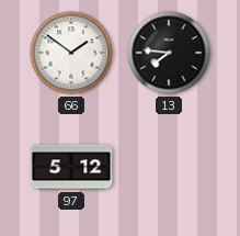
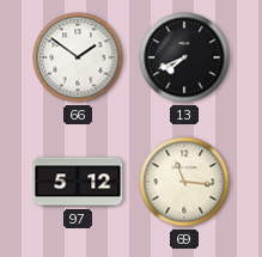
13: 7:46 -> 7:41
69: none -> 11:16
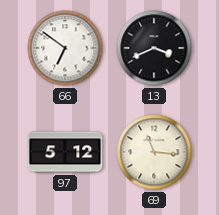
66: 1:51 -> 6:51
13: 7:41 -> 3:41
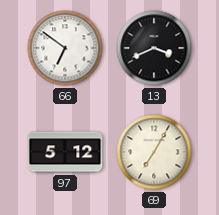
69: 11:16 -> 7:05
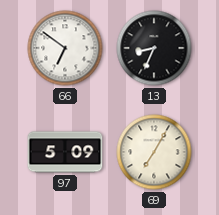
13: 3:41 -> 8:34
97: 5:12 -> 5:09
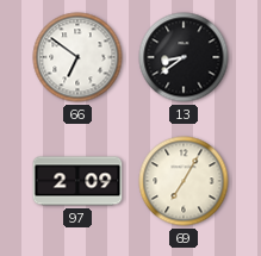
13: 8:34 -> 8:39
97: 5:09 -> 2:09
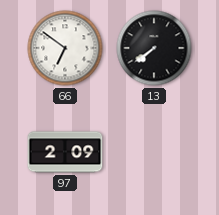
13: 8:39 -> 7:39
69: 7:05 -> none
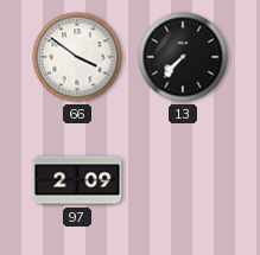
66: 6:51 -> 3:51
13: 7:39 -> 7:37
